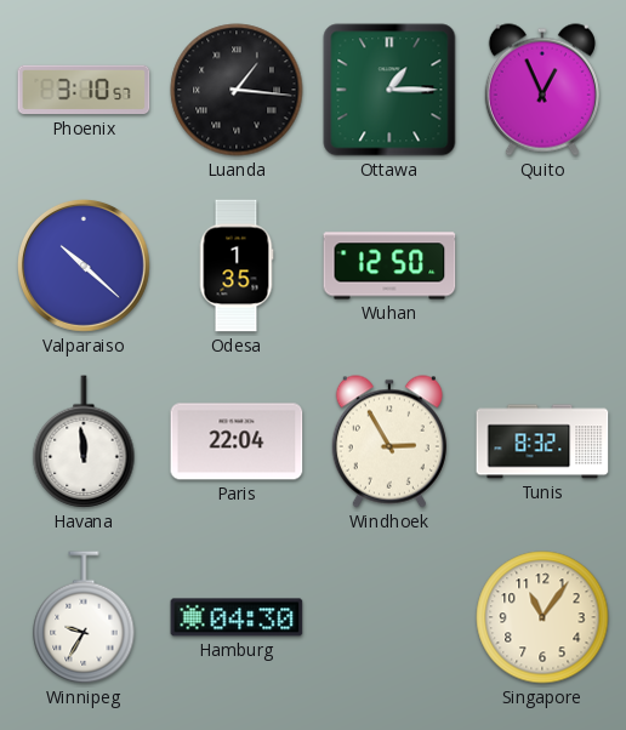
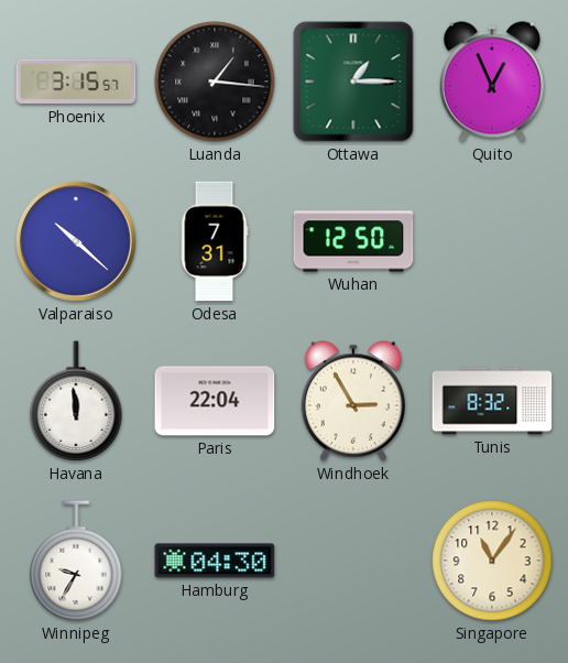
Phoenix: 3:10 -> 3:15
Odesa: 1:35 -> 7:31
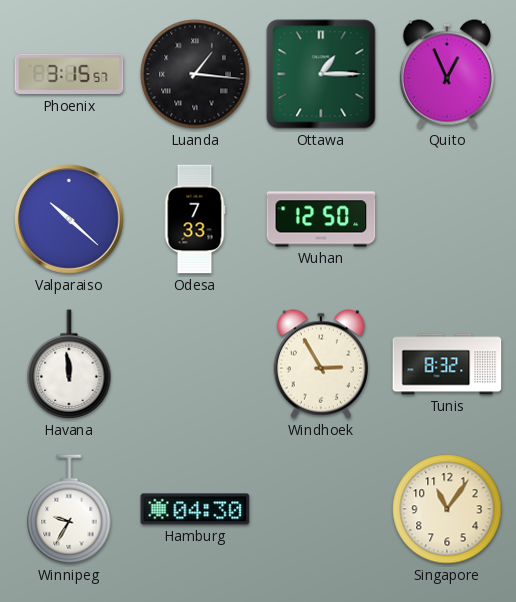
Odesa: 7:31 -> 7:33
Paris: 22:04 -> none
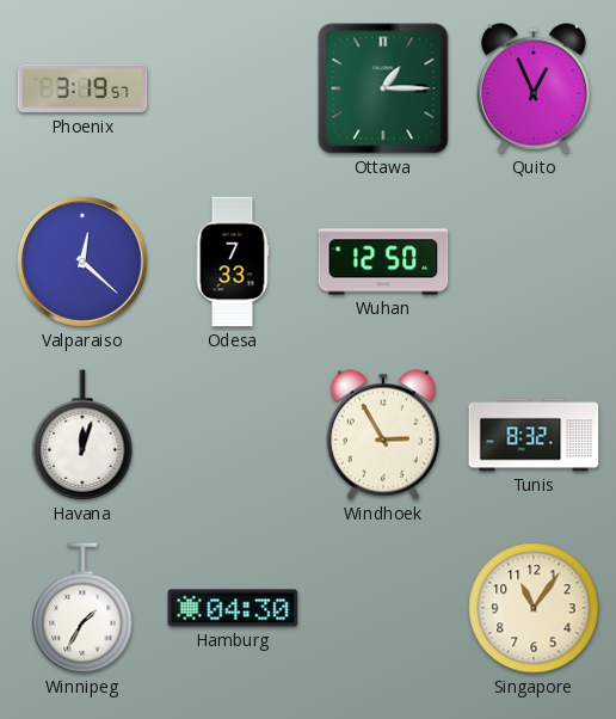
Phoenix: 3:15 -> 3:19
Luanda: 1:16 -> none
Valparaiso: 10:22 -> 12:22
Havana: 11:59 -> 12:03
Winnipeg: 9:35 -> 1:35
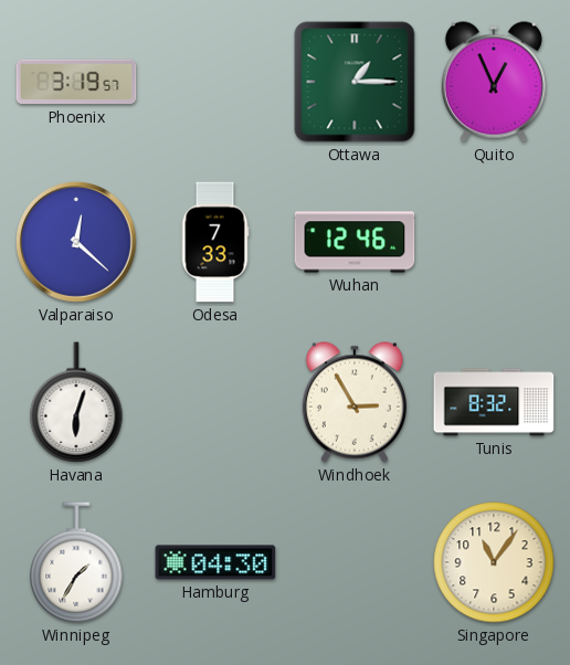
Wuhan: 12:50 -> 12:46
Havana: 12:03 -> 6:03
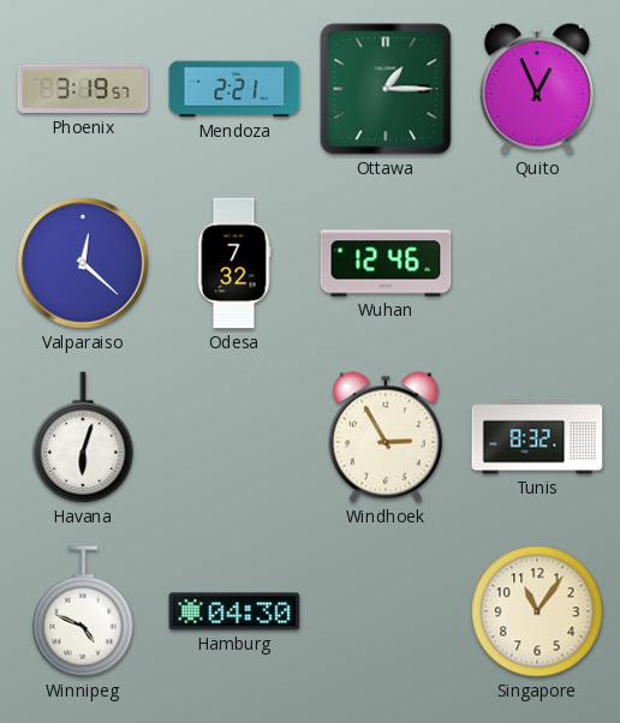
Mendoza: none -> 2:21
Odesa: 7:33 -> 7:32
Winnipeg: 1:35 -> 4:49
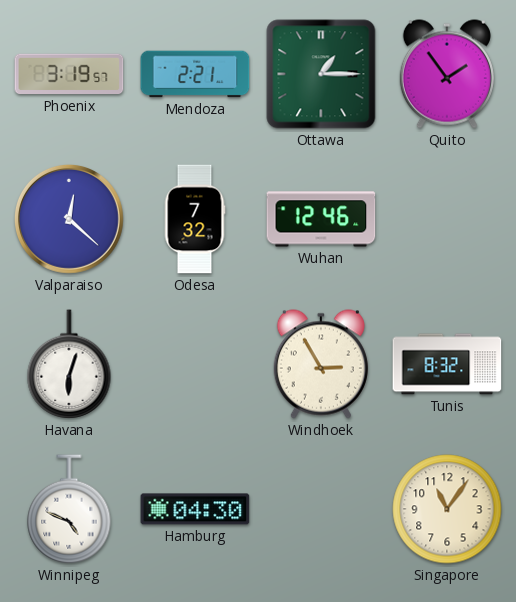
Quito: 12:56 -> 1:54
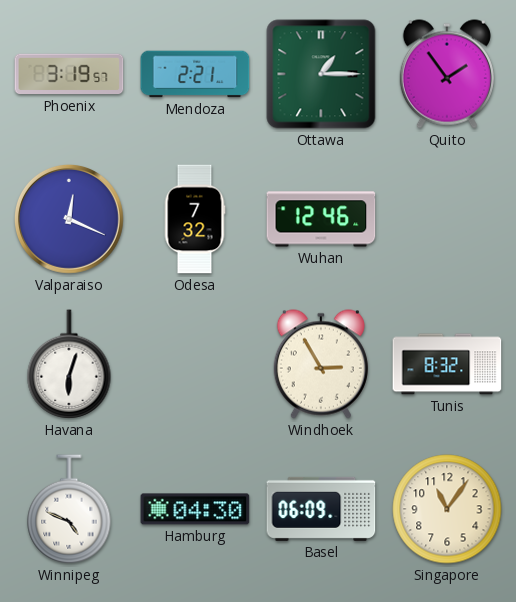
Valparaiso: 12:22 -> 12:19
Basel: none -> 06:09
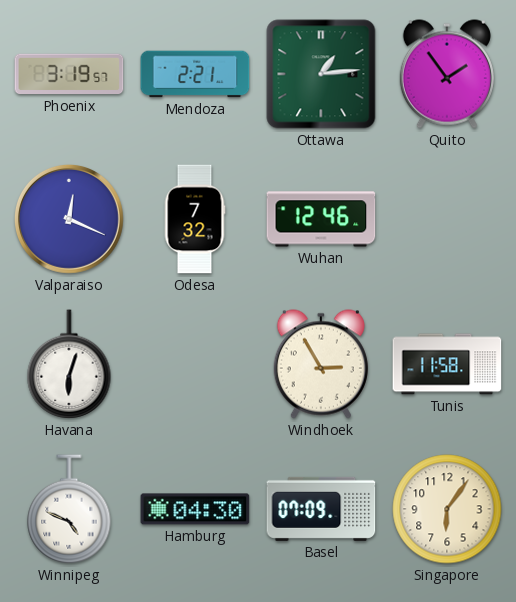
Ottawa: 1:15 -> 1:14
Tunis: 8:32 -> 11:58
Basel: 06:09 -> 07:09
Singapore: 11:06 -> 6:06
